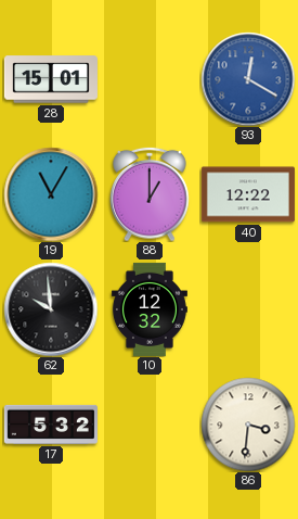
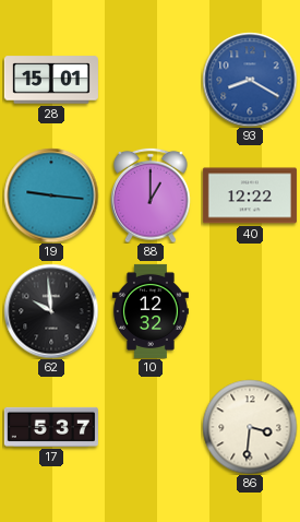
93: 12:20 -> 8:20
19: 11:05 -> 9:16
17: 5:32 -> 5:37
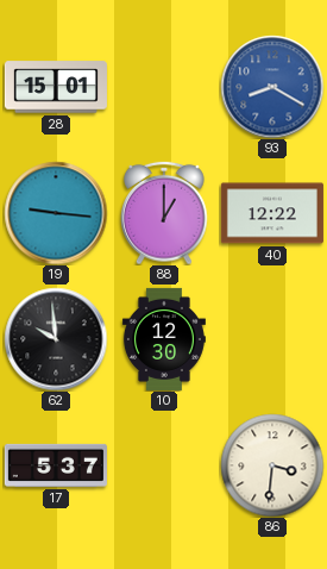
10: 12:32 -> 12:30
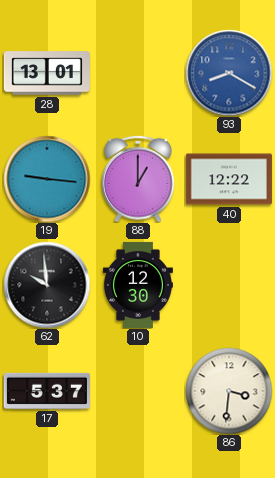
28: 15:01 -> 13:01
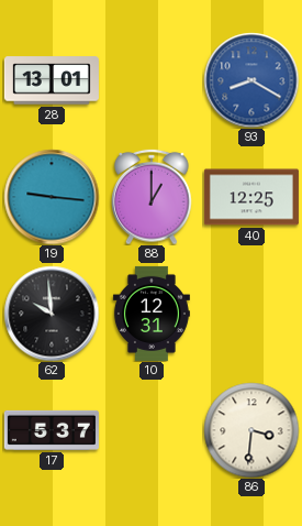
40: 12:22 -> 12:25
10: 12:30 -> 12:31
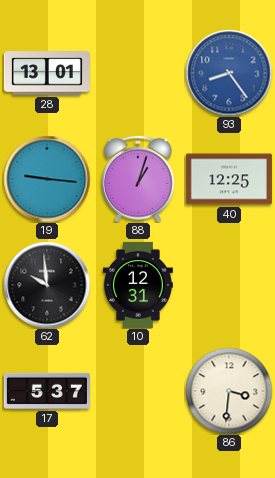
93: 8:20 -> 8:24
88: 1:00 -> 1:03
